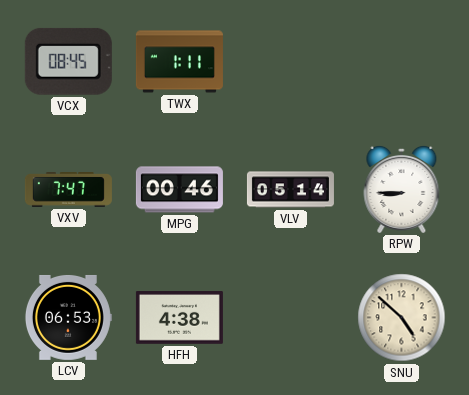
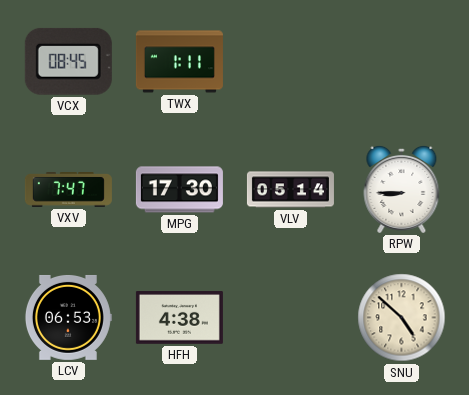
MPG: 00:46 -> 17:30
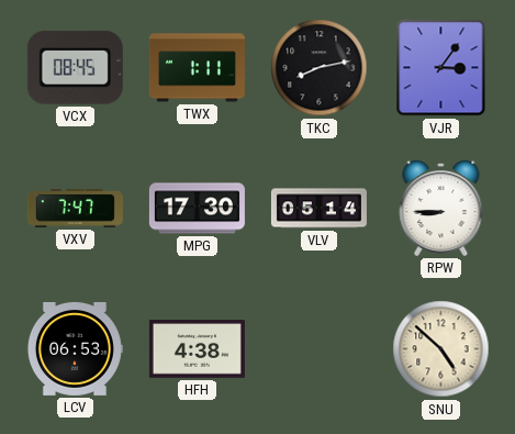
TKC: none -> 8:13
VJR: none -> 3:06
